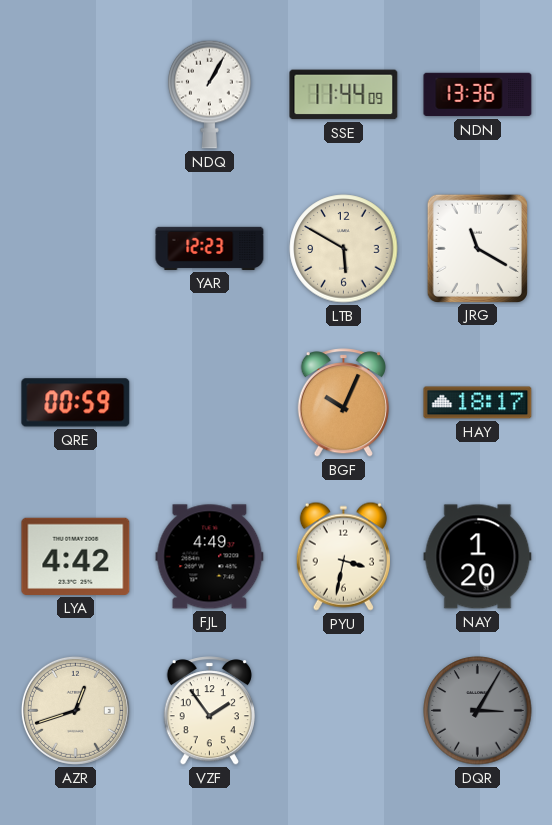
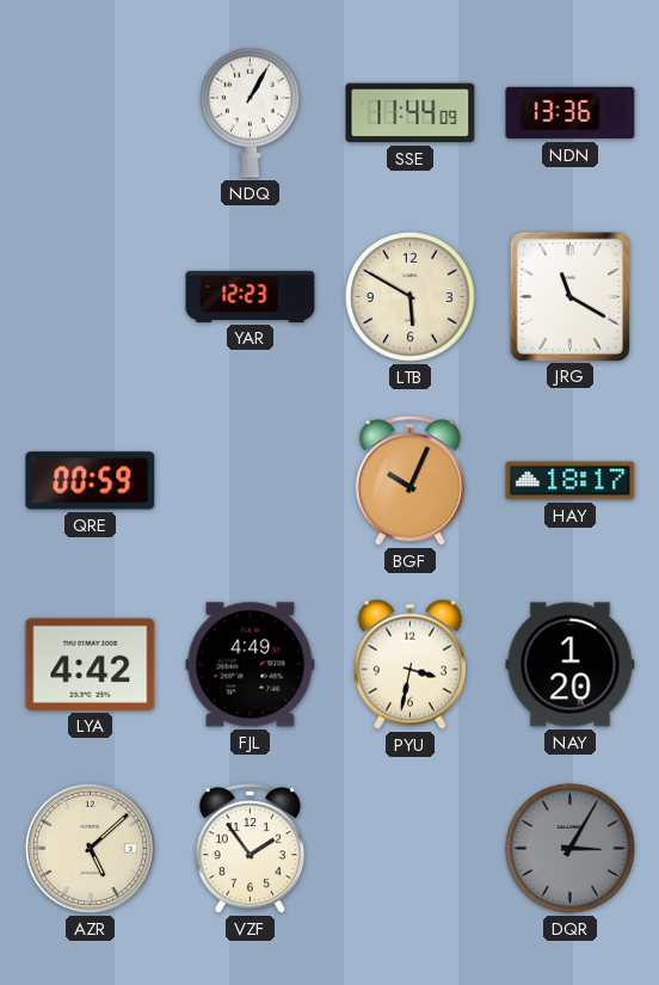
AZR: 12:42 -> 5:08
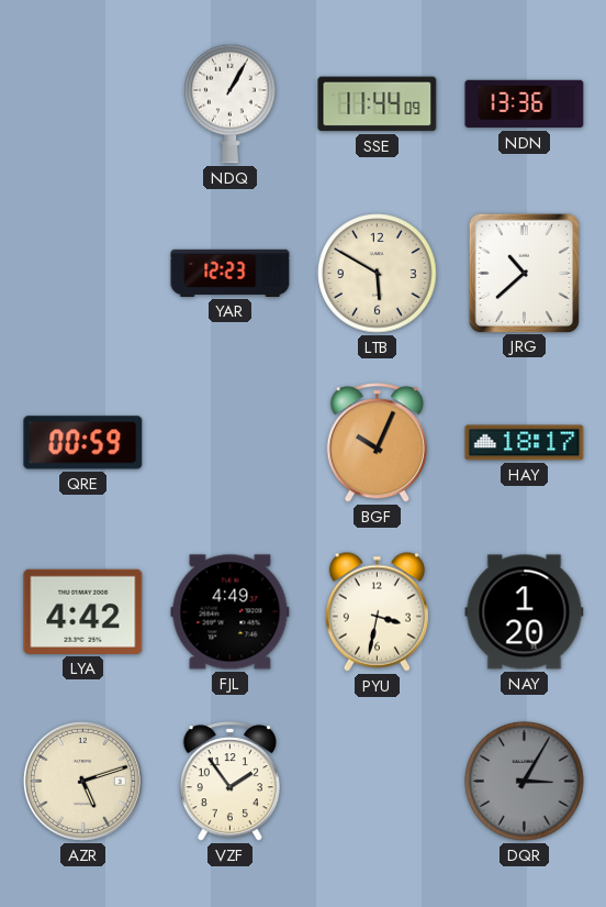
JRG: 11:20 -> 10:38
AZR: 5:08 -> 5:12
